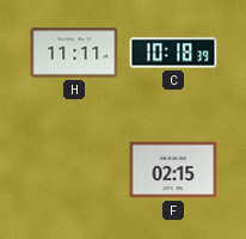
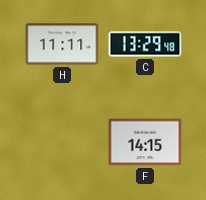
C: 10:18 -> 13:29
F: 02:15 -> 14:15
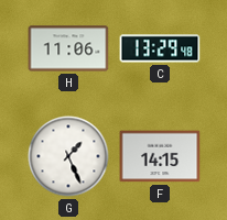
H: 11:11 -> 11:06
G: none -> 1:26
